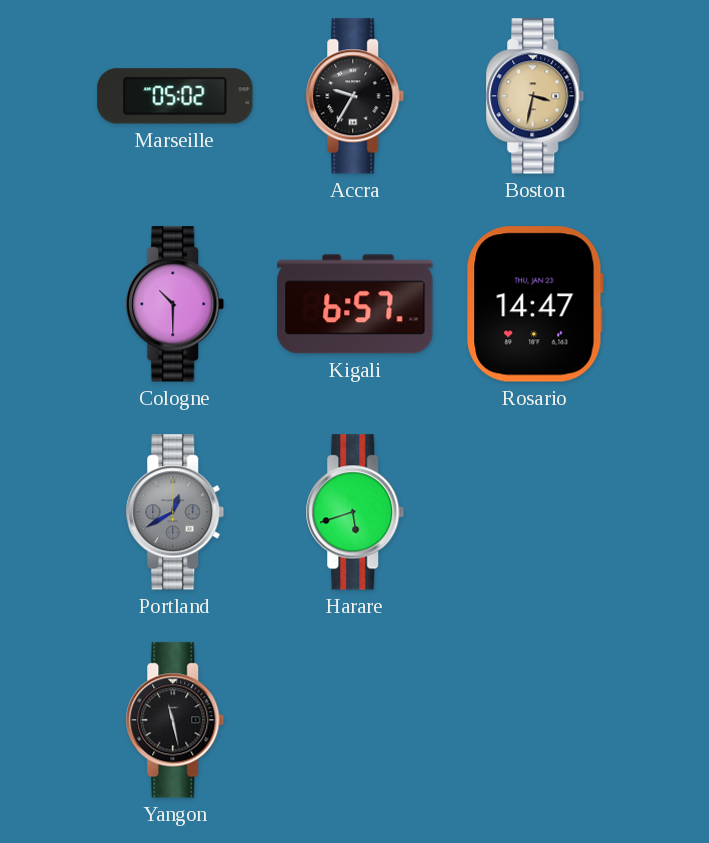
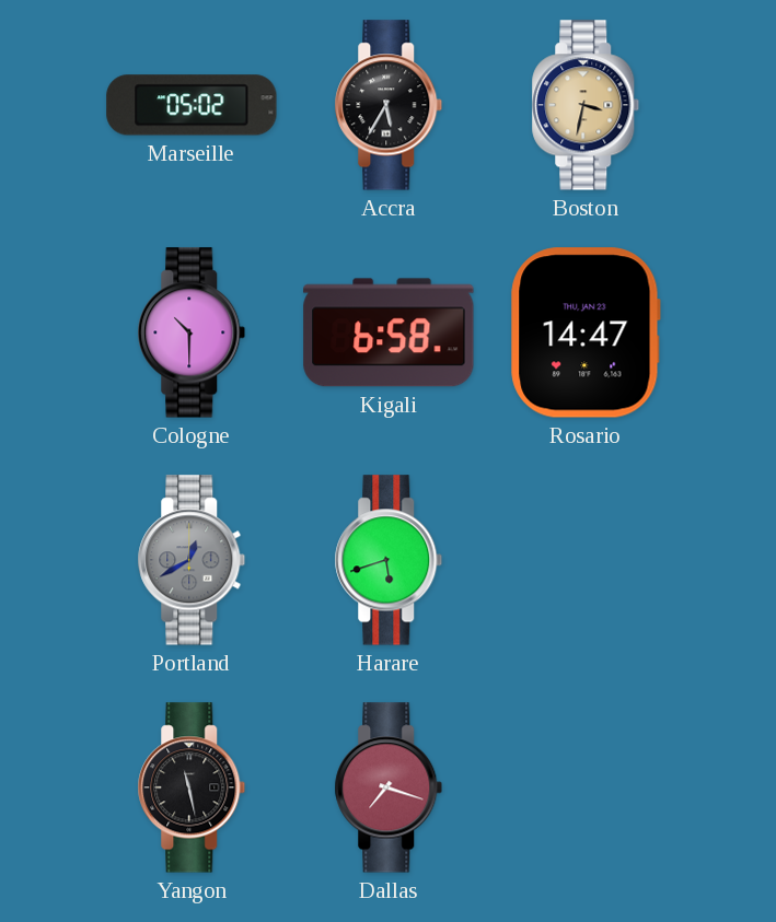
Accra: 9:35 -> 5:35
Kigali: 6:57 -> 6:58
Dallas: none -> 7:18
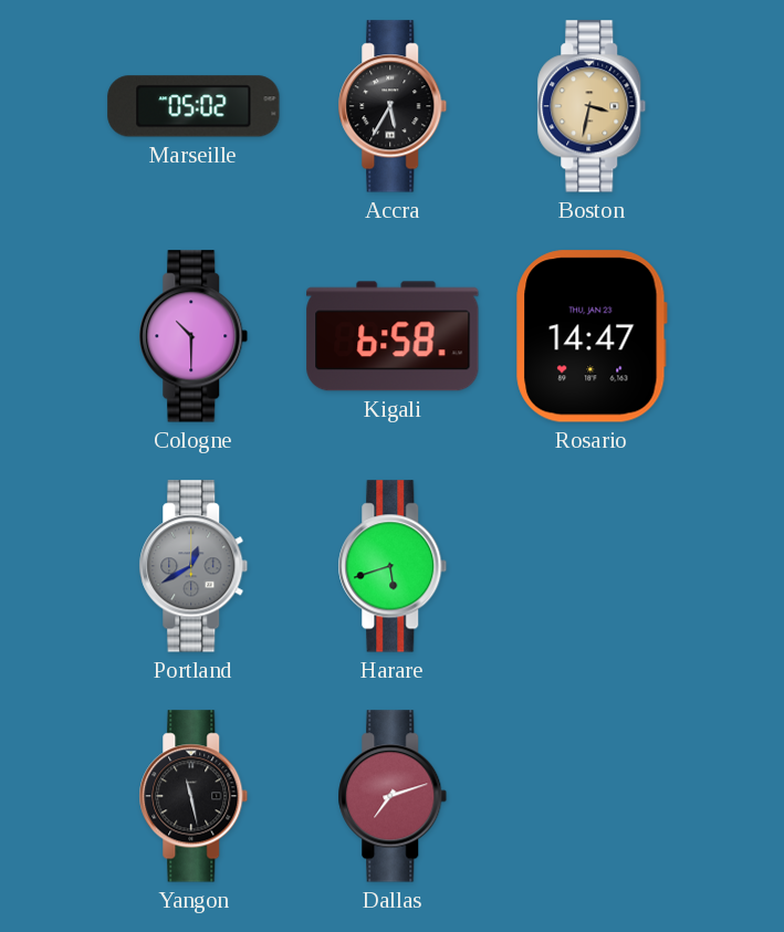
Dallas: 7:18 -> 7:12
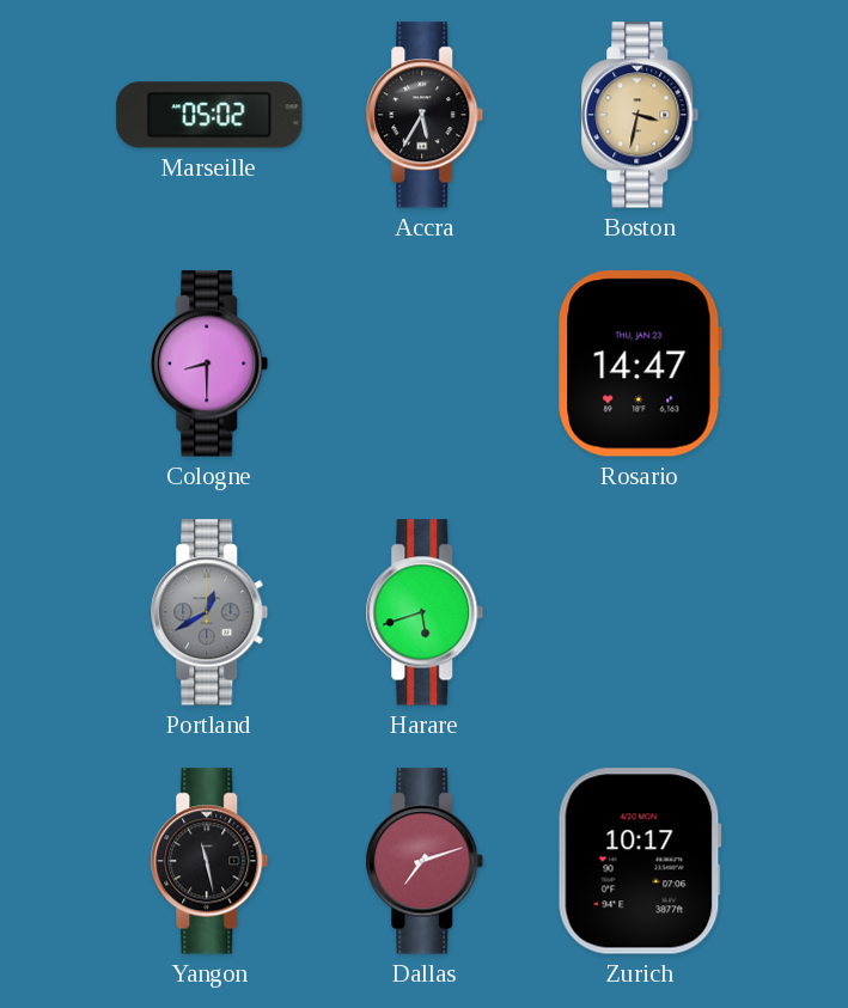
Cologne: 10:30 -> 8:30
Kigali: 6:58 -> none
Zurich: none -> 10:17
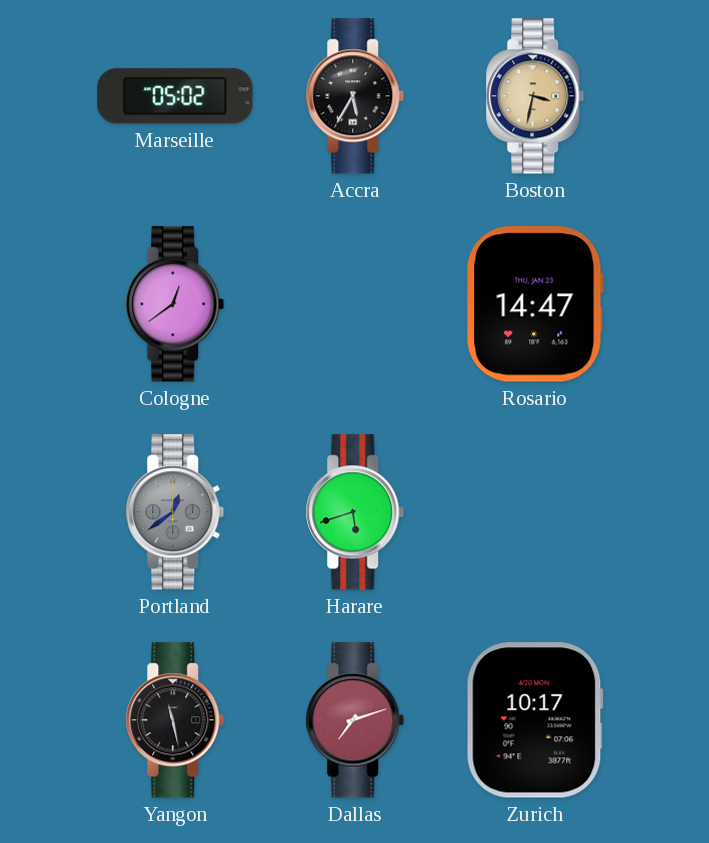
Cologne: 8:30 -> 12:39
Portland: 12:40 -> 12:39
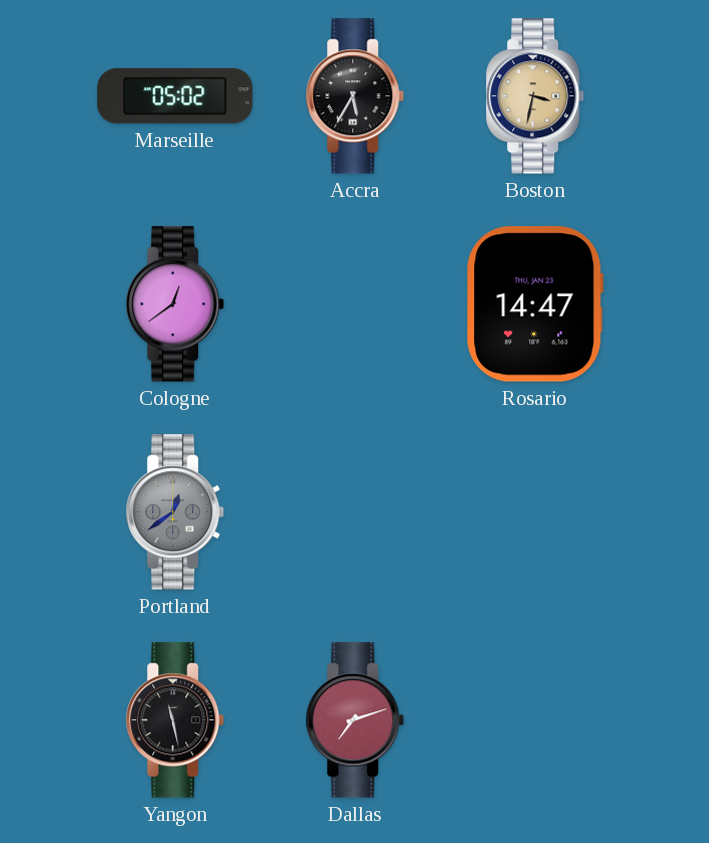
Harare: 5:42 -> none
Zurich: 10:17 -> none
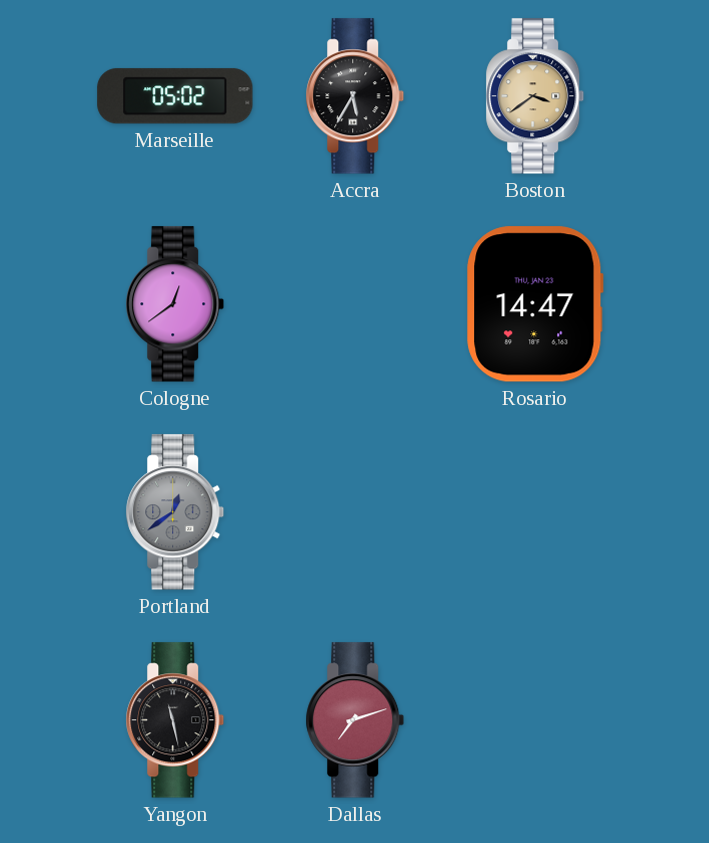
Boston: 3:32 -> 3:39
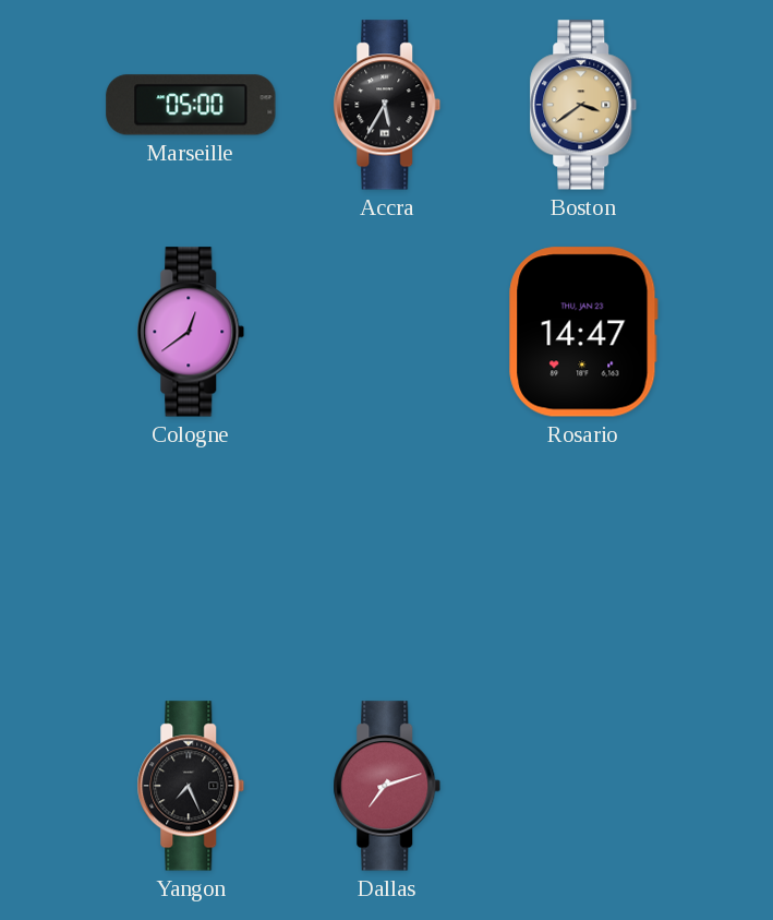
Marseille: 05:02 -> 05:00
Portland: 12:39 -> none
Yangon: 11:28 -> 7:26
